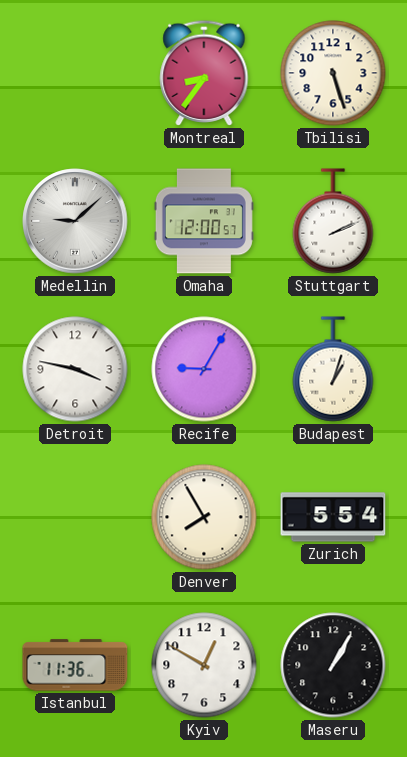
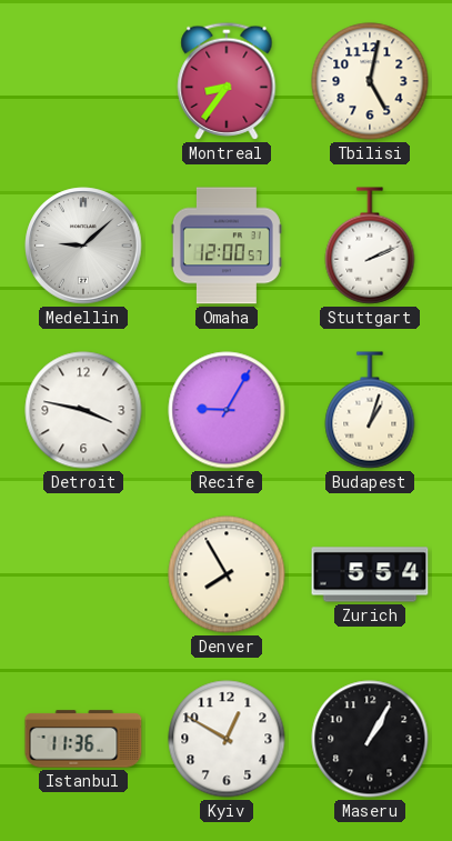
Tbilisi: 5:27 -> 5:02
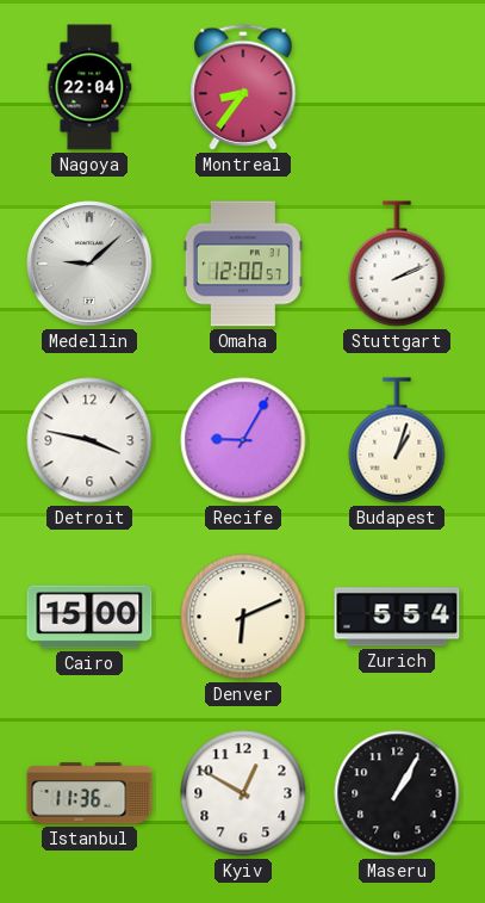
Nagoya: none -> 22:04
Tbilisi: 5:02 -> none
Cairo: none -> 15:00
Denver: 7:55 -> 6:11
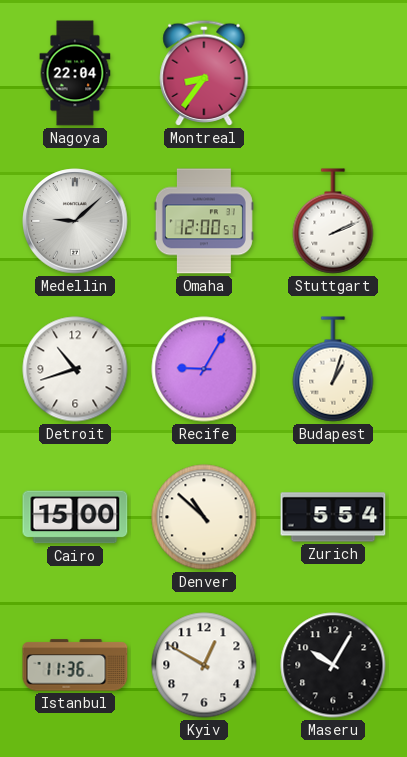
Detroit: 3:47 -> 10:42
Denver: 6:11 -> 10:52
Maseru: 1:05 -> 10:05
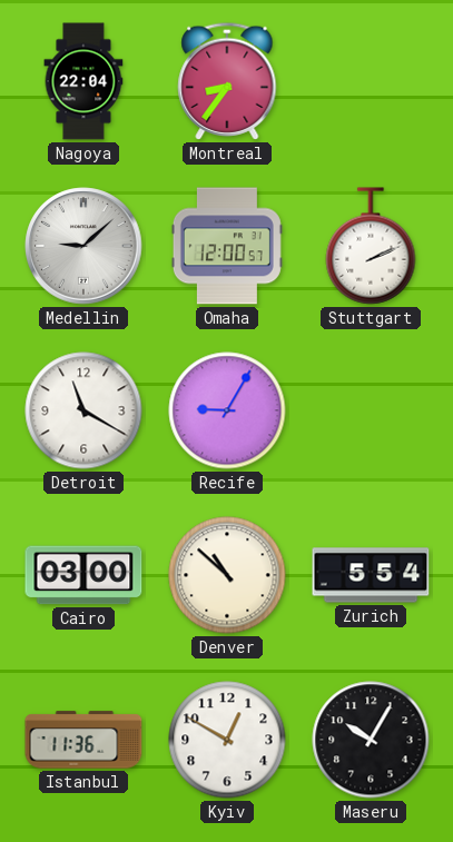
Detroit: 10:42 -> 11:20
Budapest: 1:03 -> none
Cairo: 15:00 -> 03:00
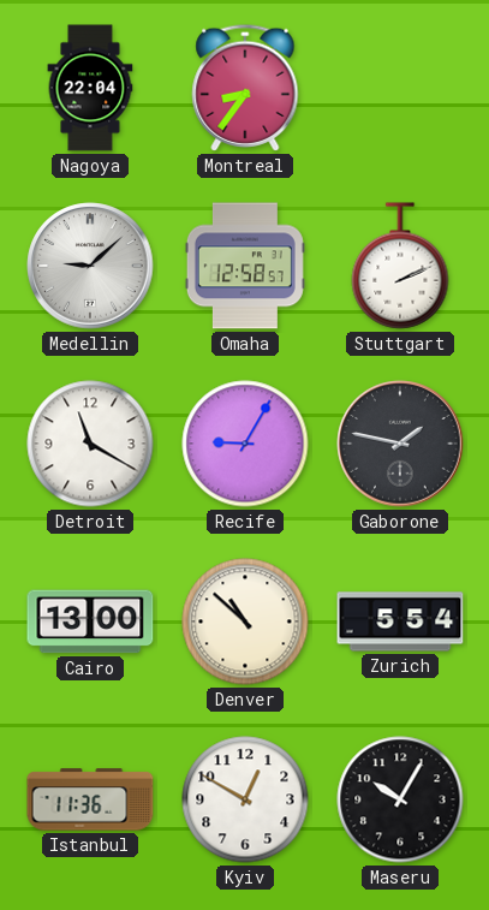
Omaha: 12:00 -> 12:58
Gaborone: none -> 1:47
Cairo: 03:00 -> 13:00
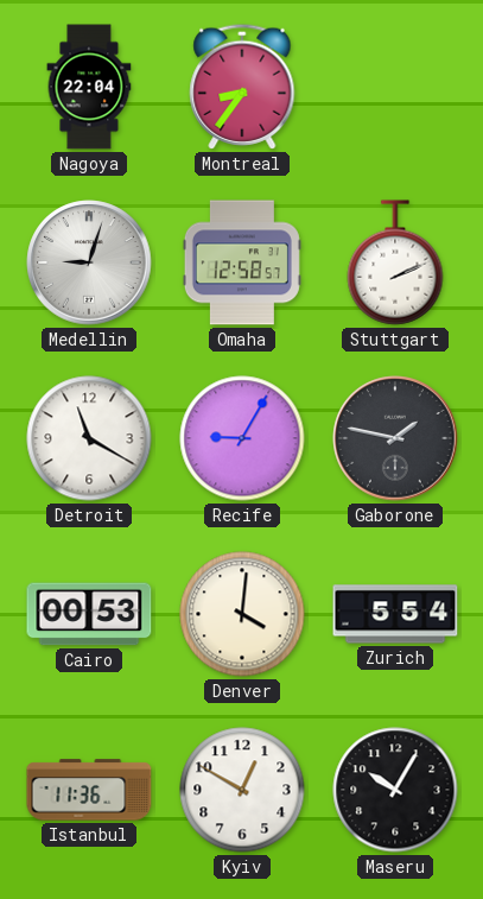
Medellin: 9:08 -> 9:03
Cairo: 13:00 -> 00:53
Denver: 10:52 -> 4:01
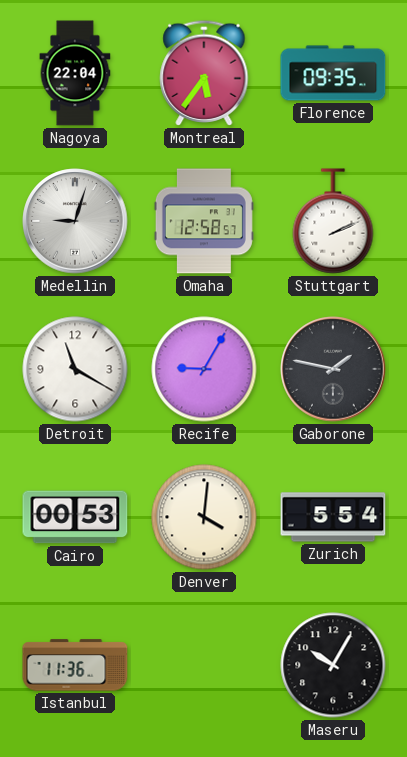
Montreal: 8:36 -> 5:36
Florence: none -> 09:35
Kyiv: 12:50 -> none
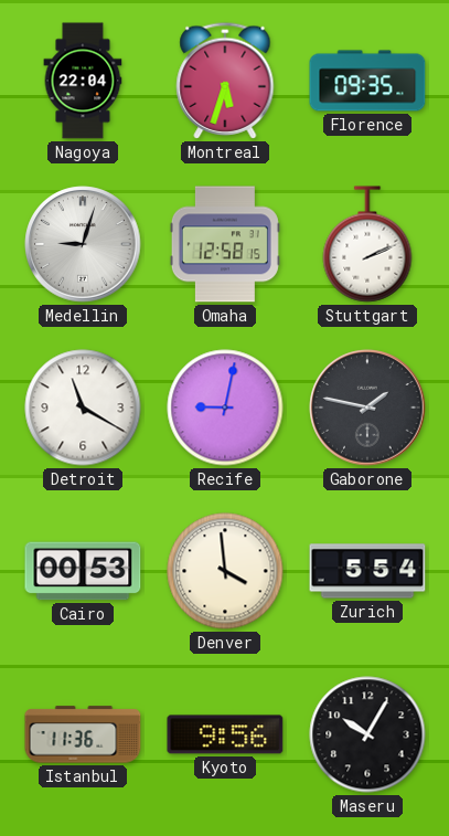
Montreal: 5:36 -> 5:33
Omaha: 12:58:57 -> 12:58:15
Recife: 9:05 -> 9:02
Denver: 4:01 -> 3:59
Kyoto: none -> 9:56
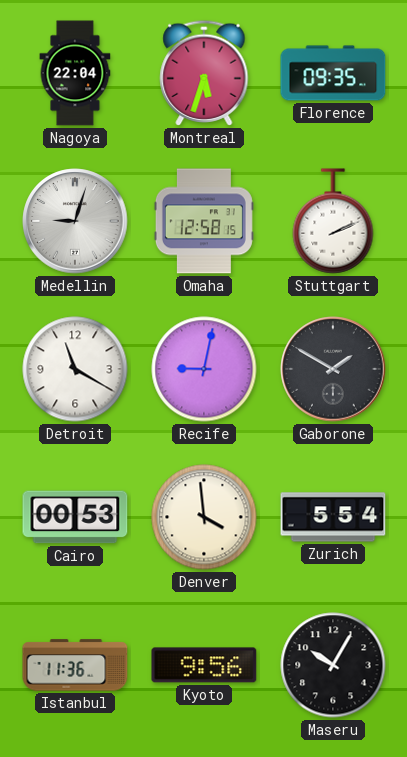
Gaborone: 1:47 -> 1:50
